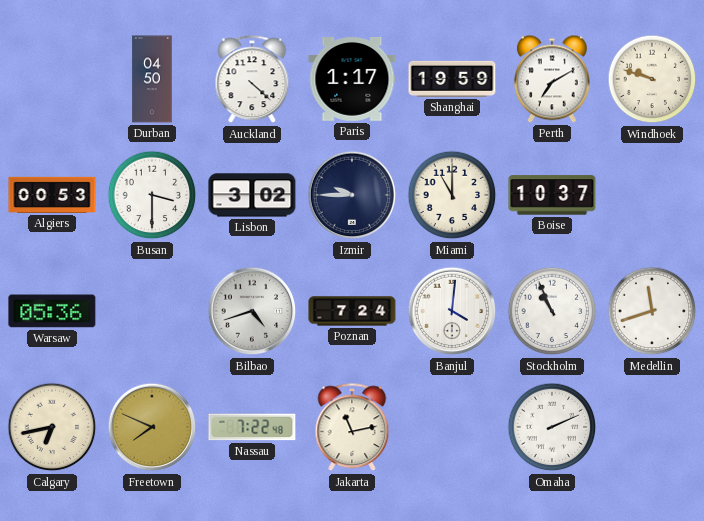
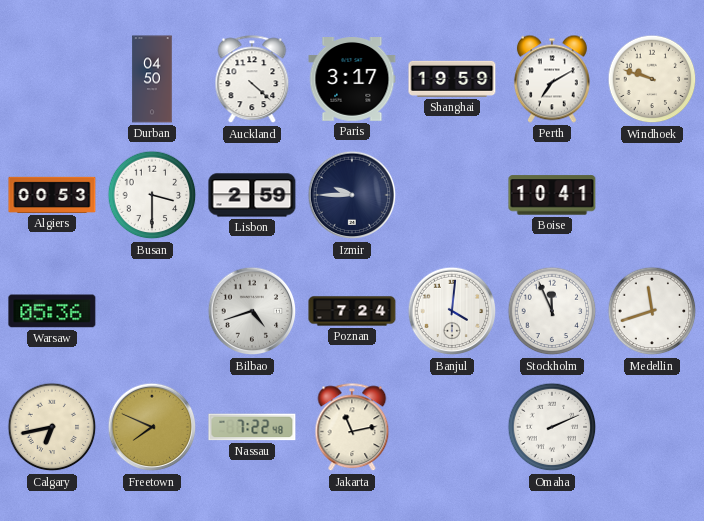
Paris: 1:17 -> 3:17
Lisbon: 3:02 -> 2:59
Miami: 11:00 -> none
Boise: 10:37 -> 10:41
Stockholm: 10:56 -> 11:56
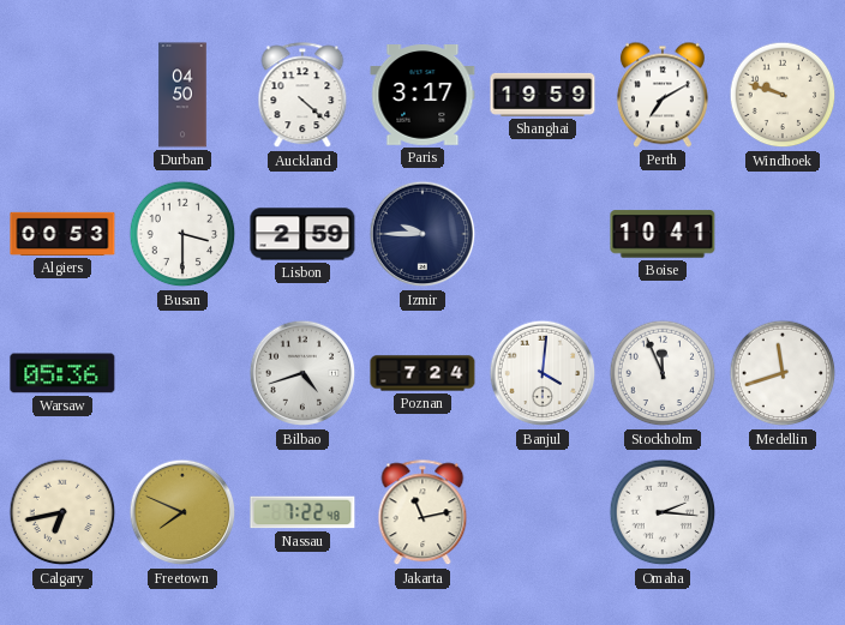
Omaha: 2:11 -> 2:16
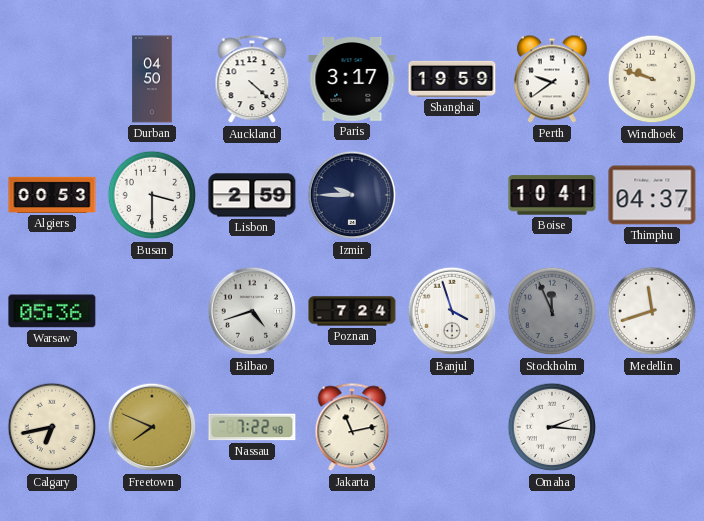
Perth: 7:10 -> 9:39
Thimphu: none -> 04:37
Banjul: 4:01 -> 3:57
Stockholm dial: white -> grey
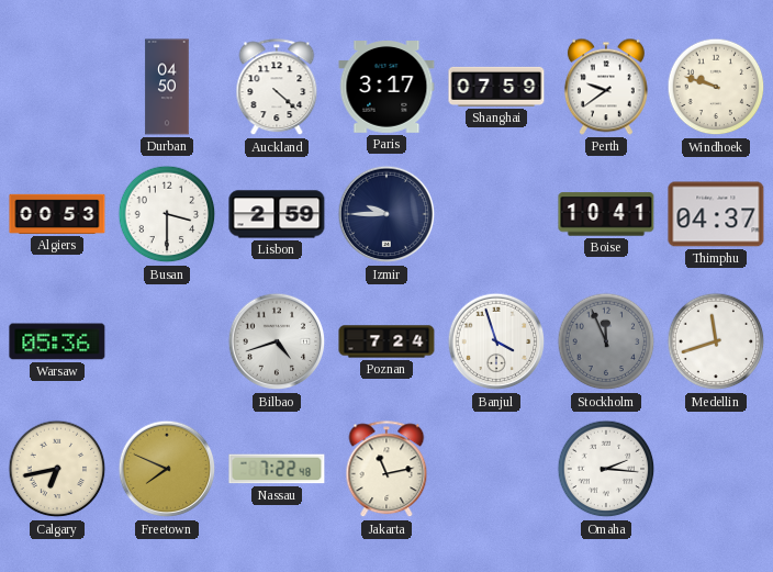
Shanghai: 19:59 -> 07:59
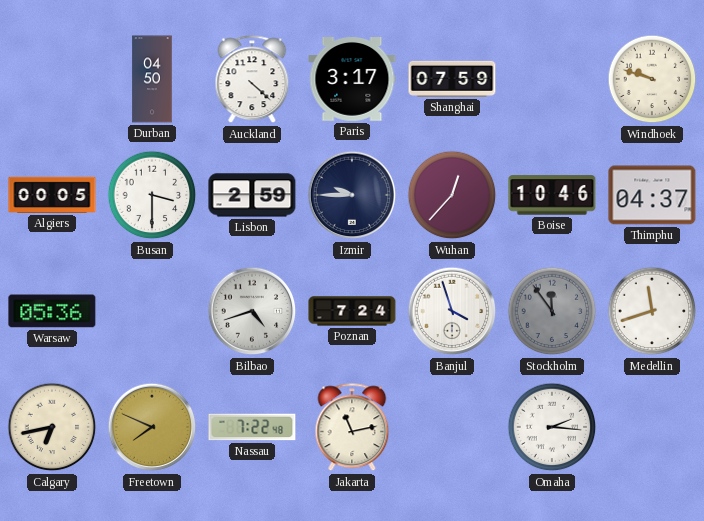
Perth: 9:39 -> none
Algiers: 00:53 -> 00:05
Wuhan: none -> 12:37
Boise: 10:41 -> 10:46
Stockholm: 11:56 -> 11:54
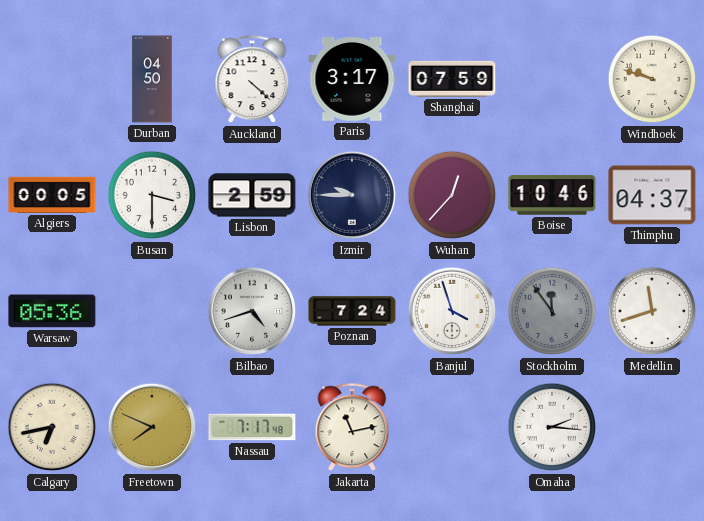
Nassau: 7:22 -> 7:17
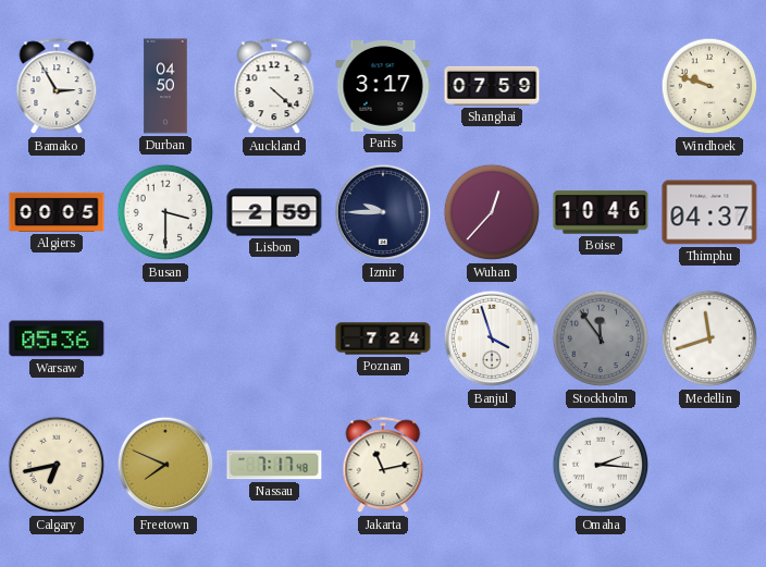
Bamako: none -> 2:55
Bilbao: 4:42 -> none
